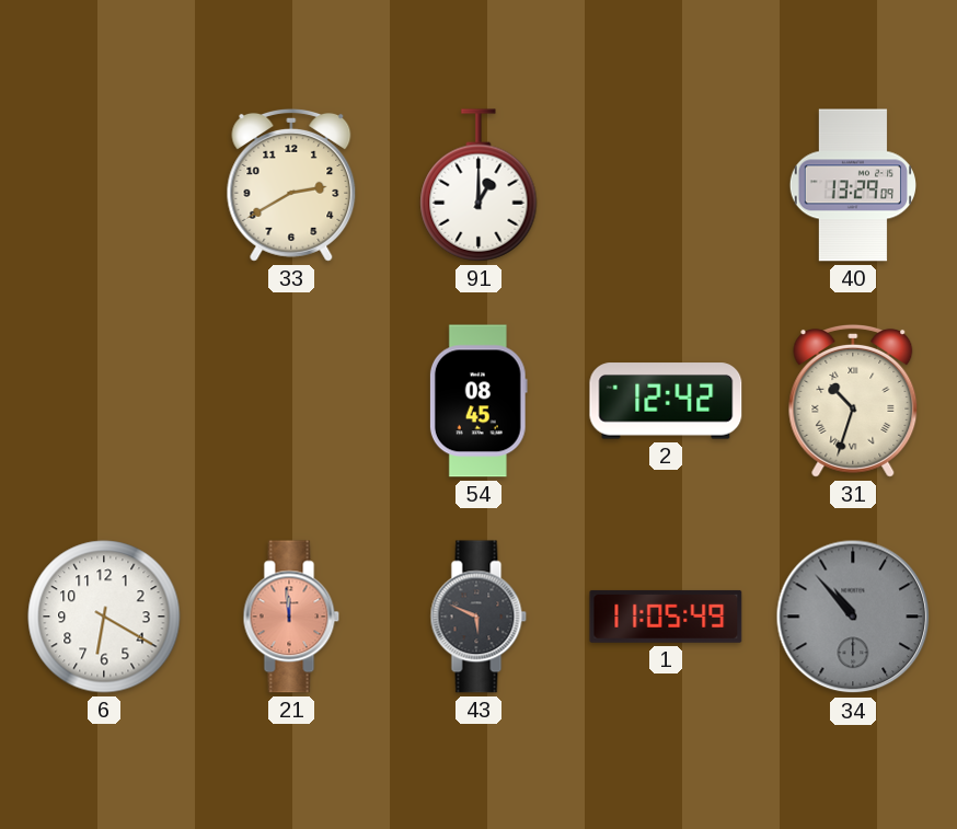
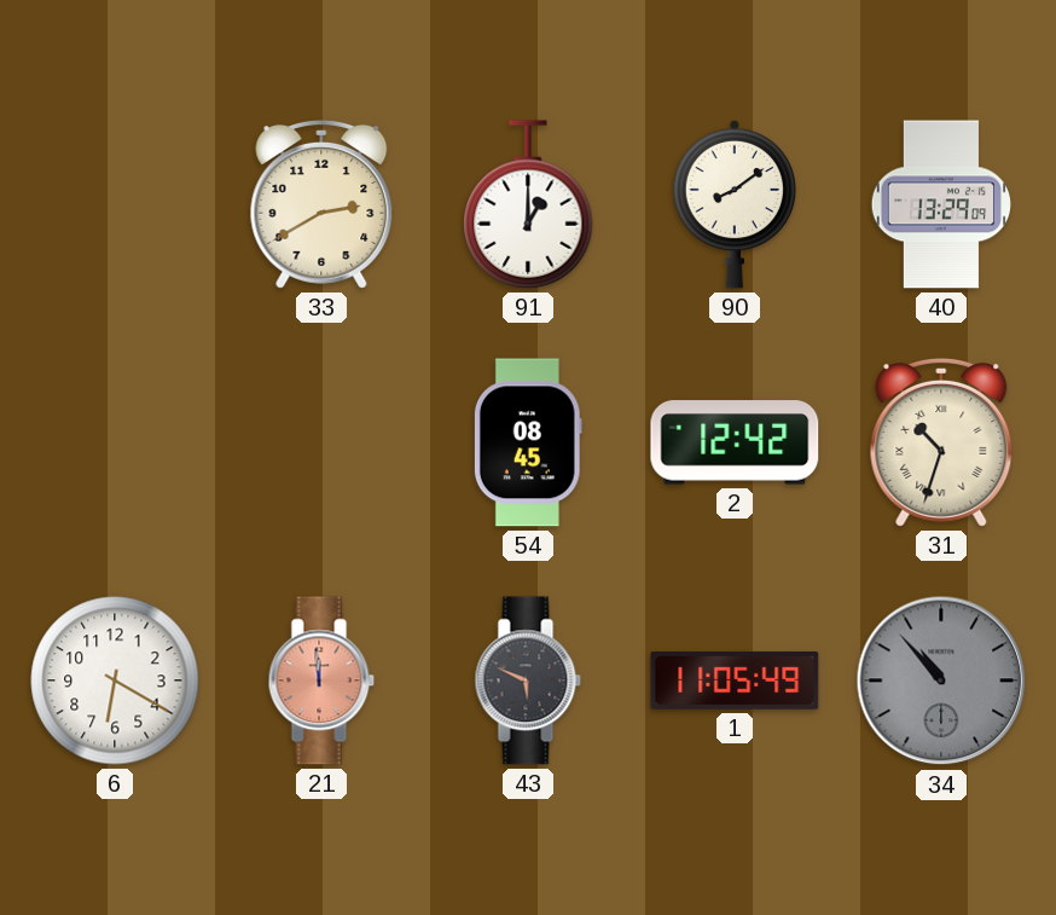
90: none -> 8:09
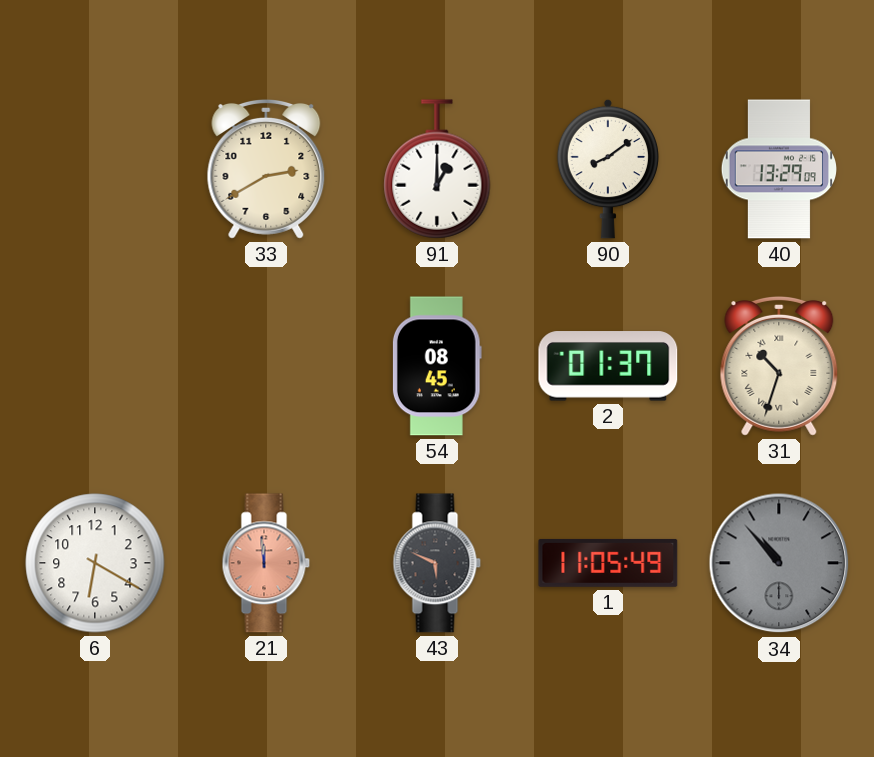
2: 12:42 -> 01:37
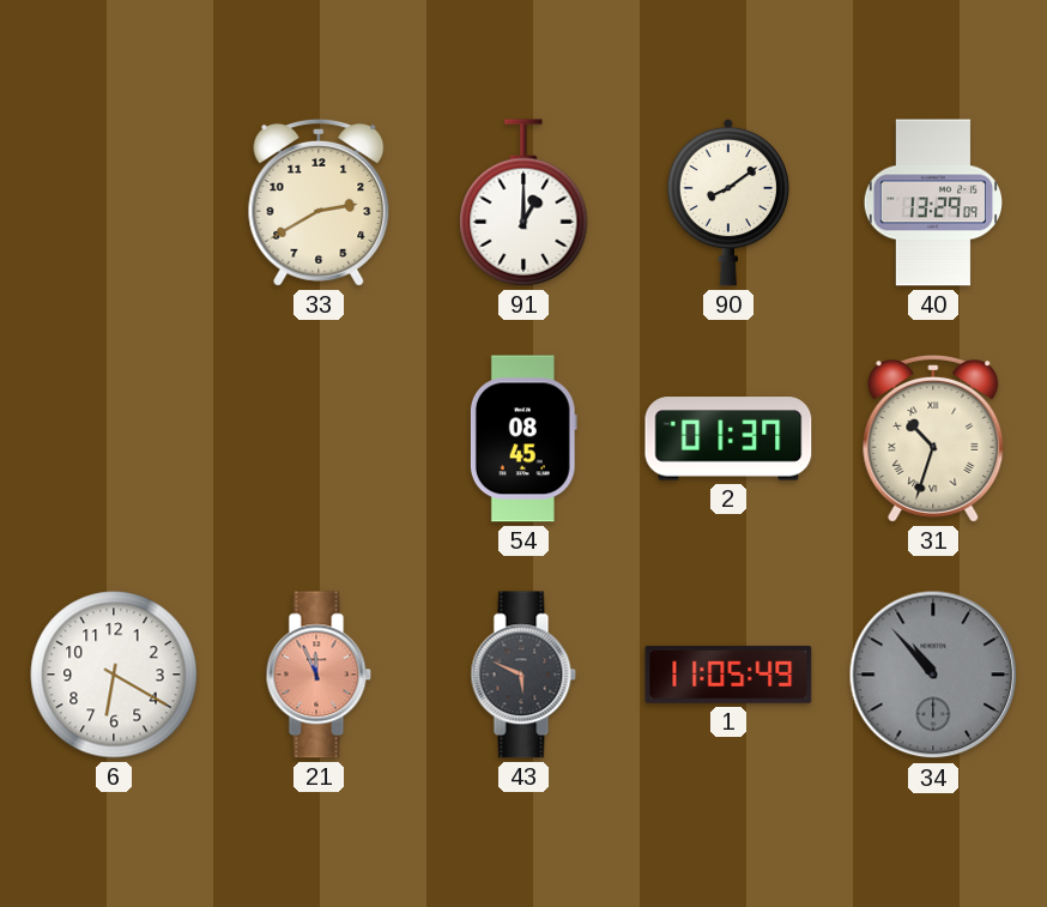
21: 11:59 -> 11:56
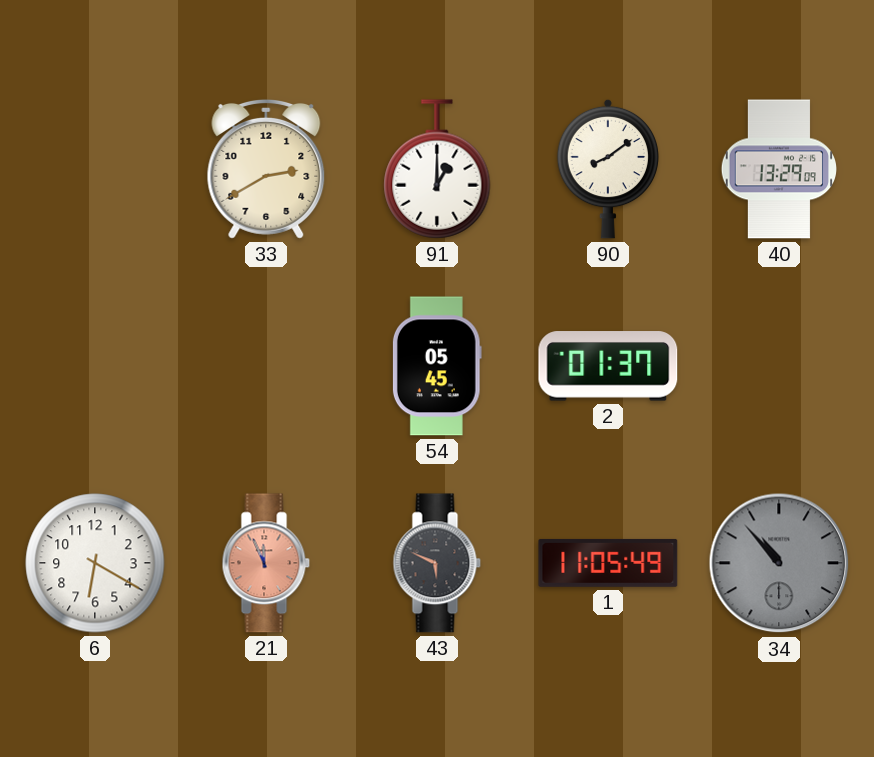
54: 08:45 -> 05:45
31: 10:33 -> none
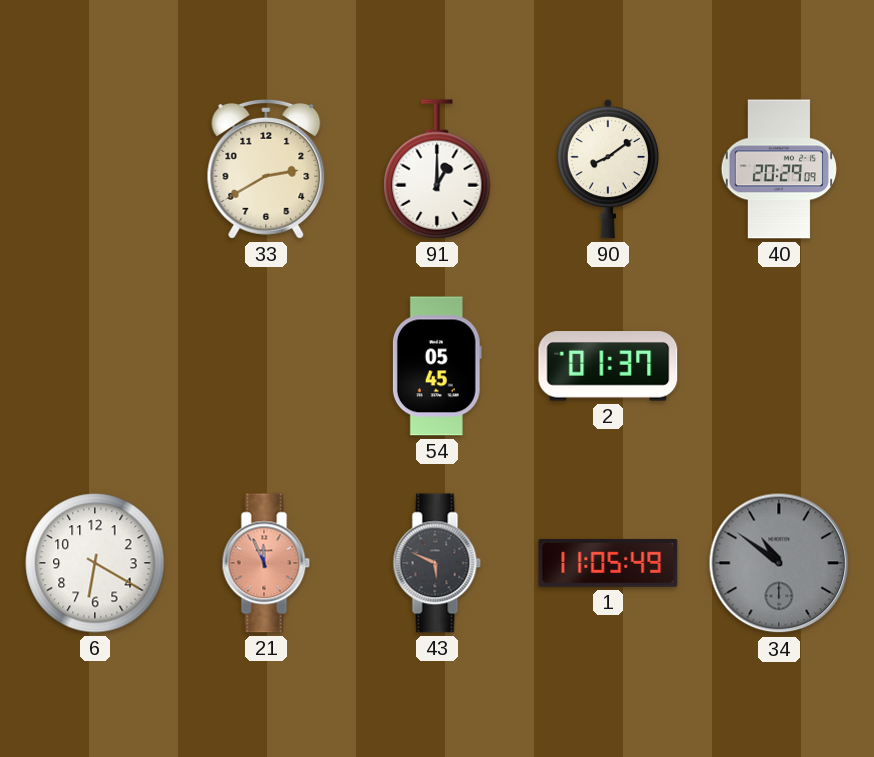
40: 13:29 -> 20:29
34: 10:53 -> 10:51
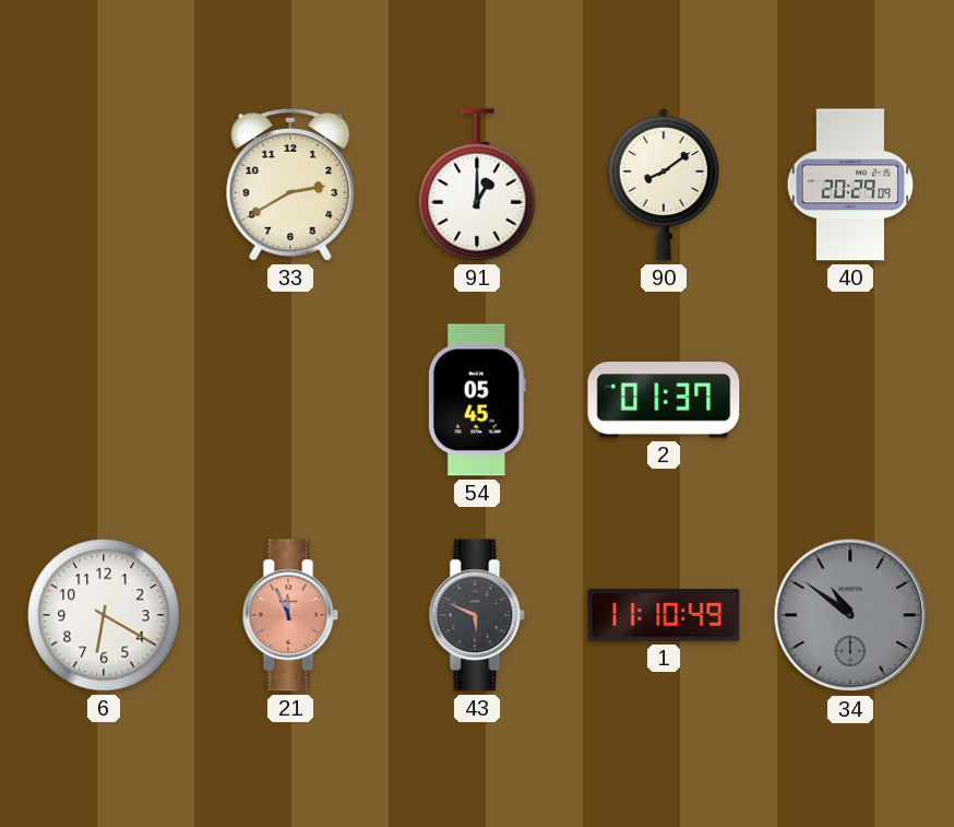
1: 11:05 -> 11:10
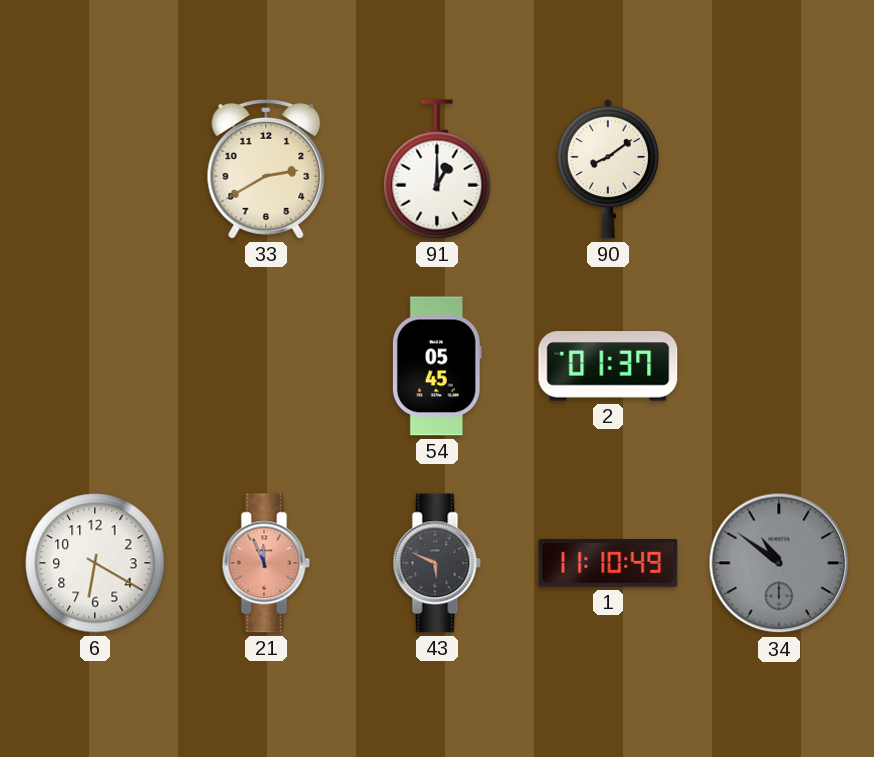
40: 20:29 -> none
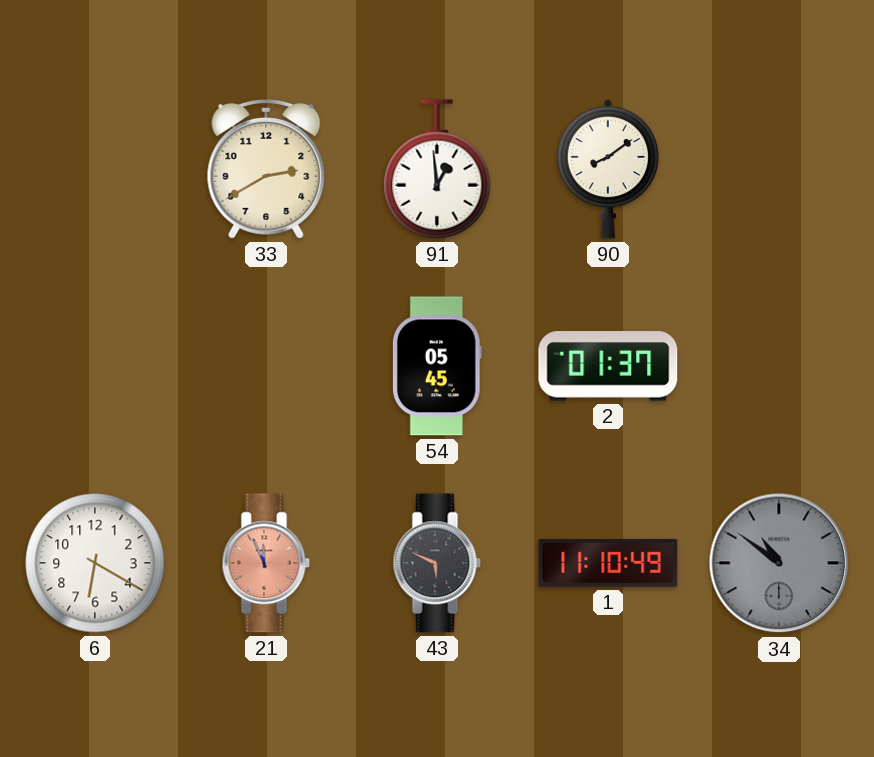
91: 1:00 -> 12:59
